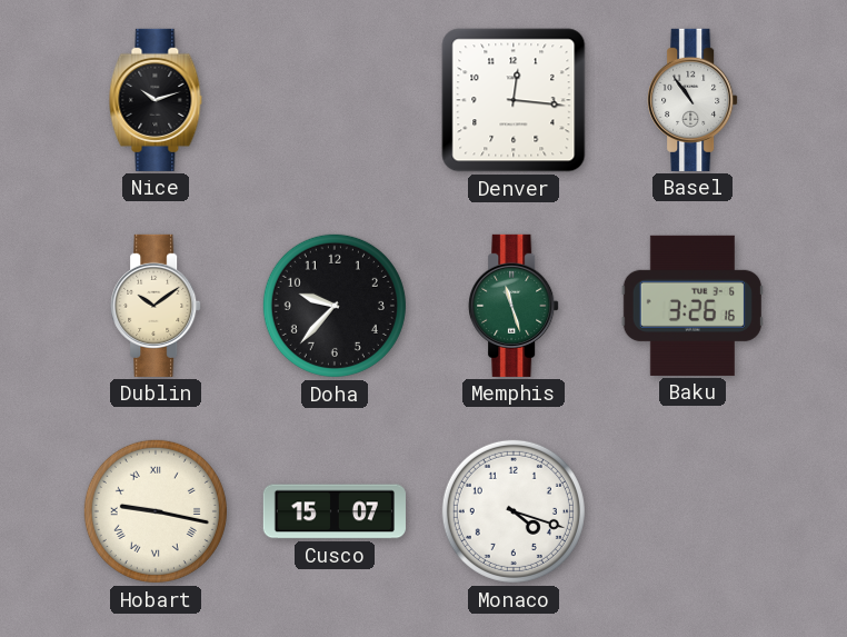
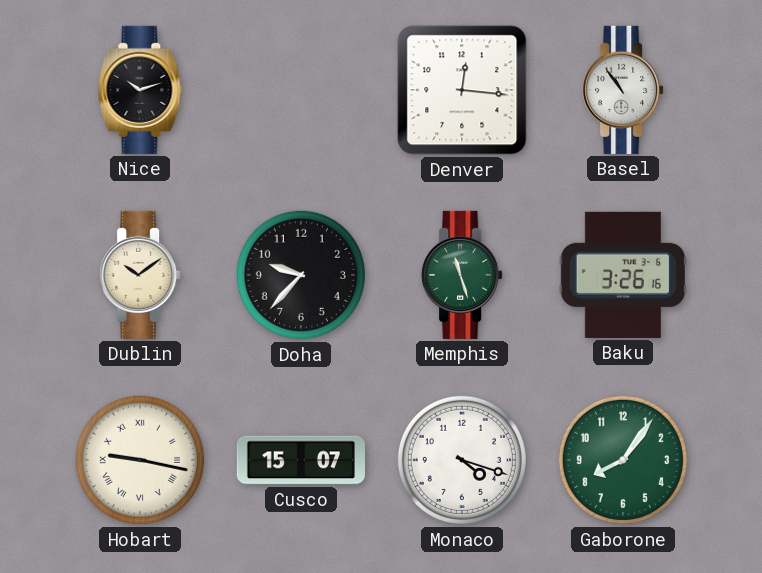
Gaborone: none -> 8:06
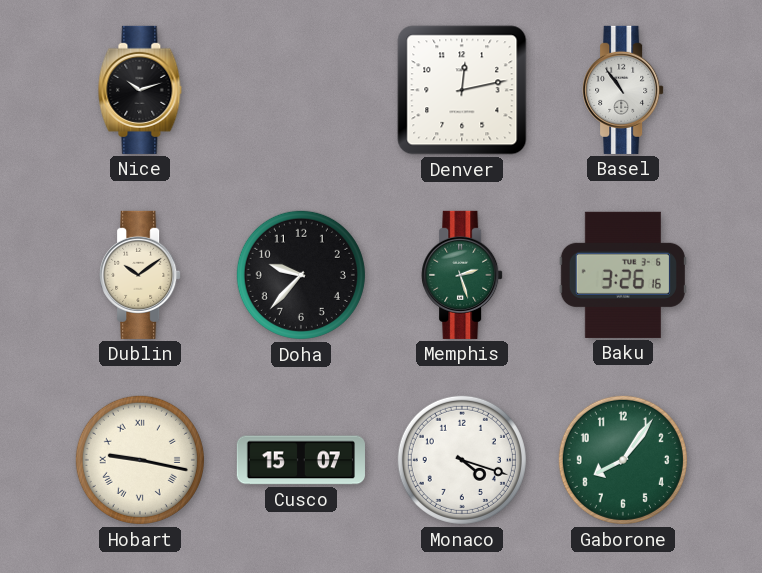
Denver: 12:16 -> 12:13
Memphis: 11:27 -> 2:27
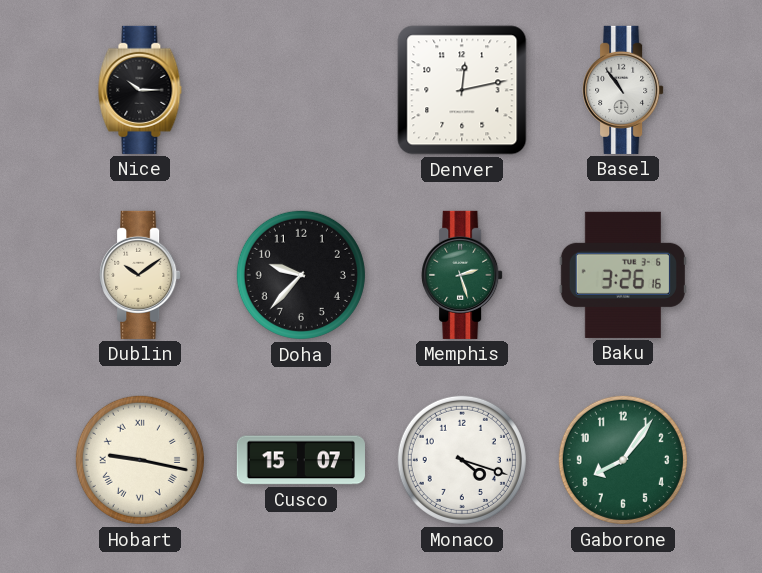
Nice: 10:12 -> 10:15
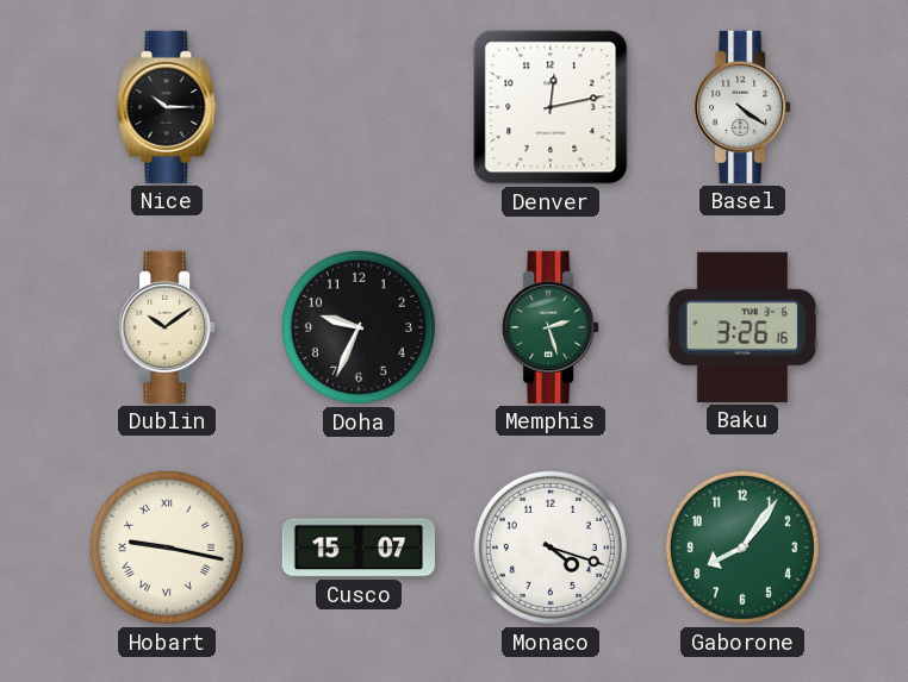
Basel: 10:54 -> 4:21
Doha: 9:37 -> 9:34
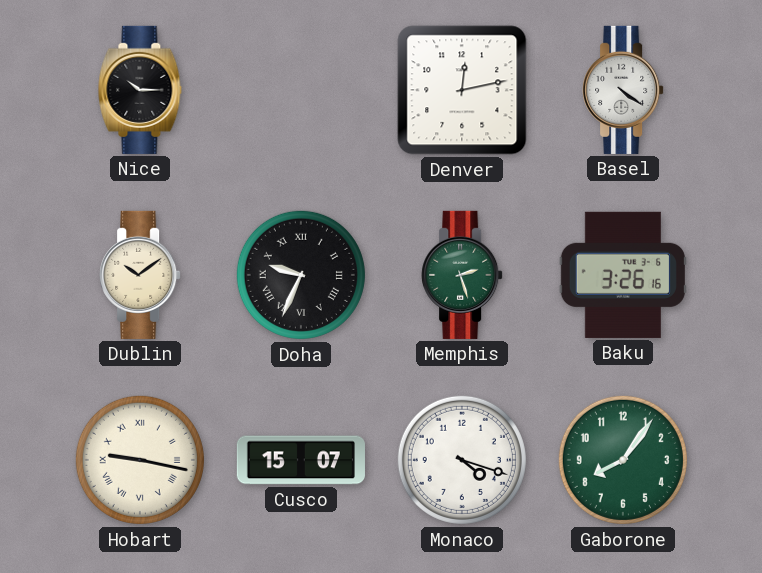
Doha numerals: Arabic -> Roman
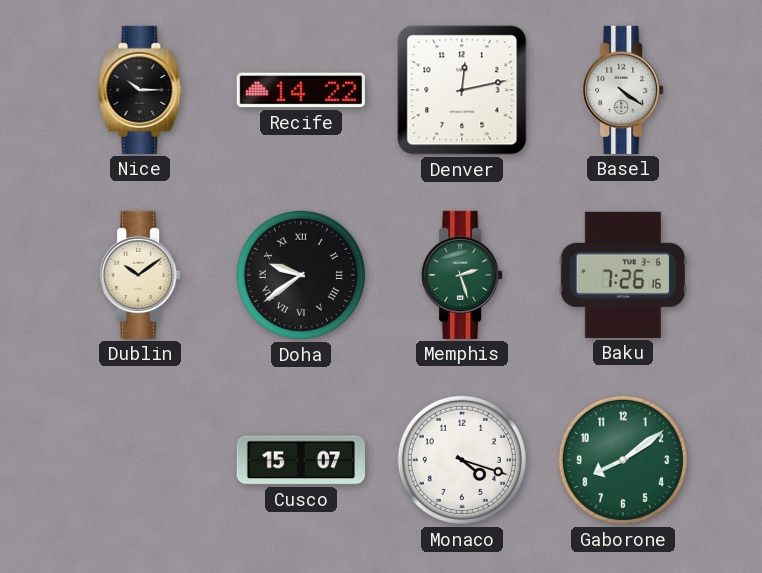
Recife: none -> 14:22
Doha: 9:34 -> 9:39
Baku: 3:26 -> 7:26
Hobart: 9:17 -> none
Gaborone: 8:06 -> 8:09
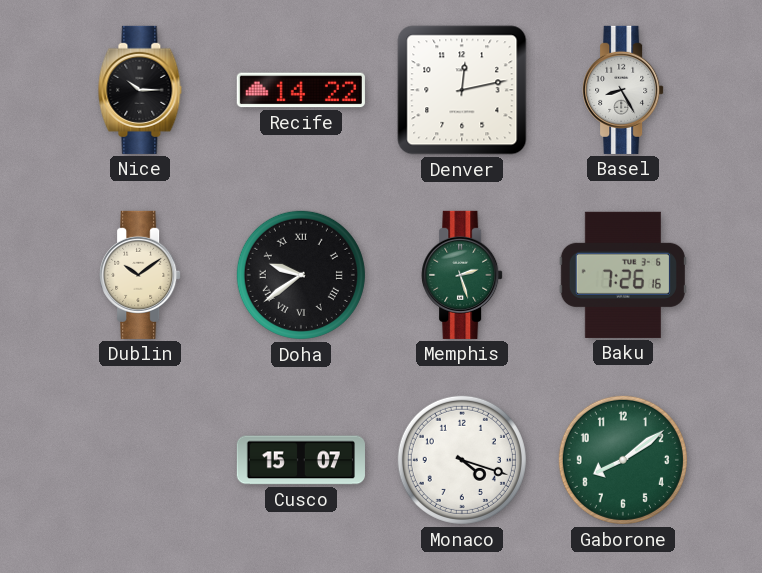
Basel: 4:21 -> 8:25
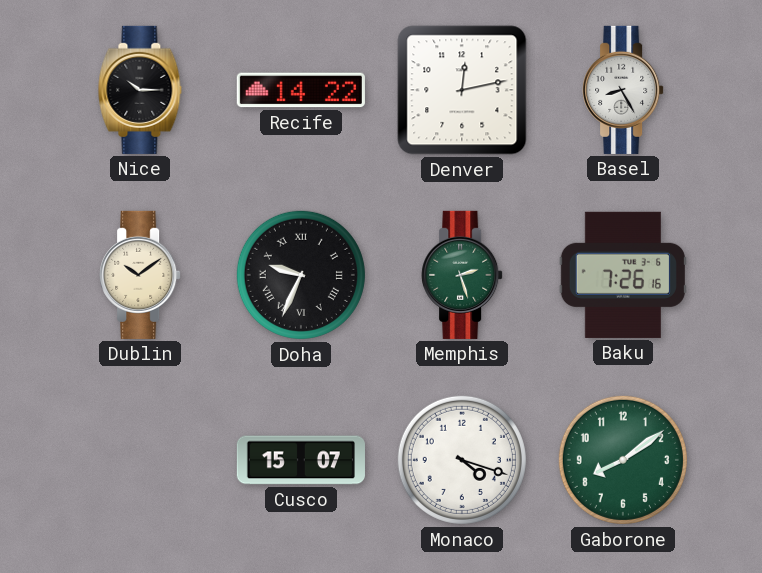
Doha: 9:39 -> 9:34
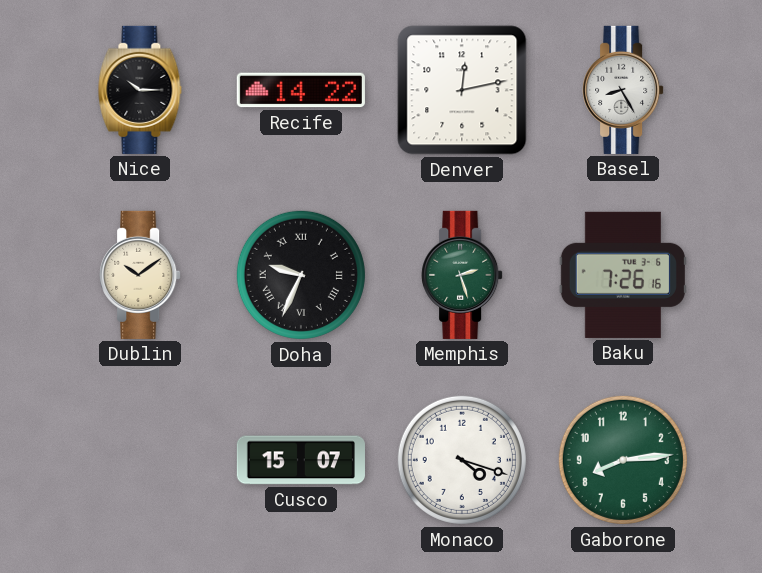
Gaborone: 8:09 -> 8:14
